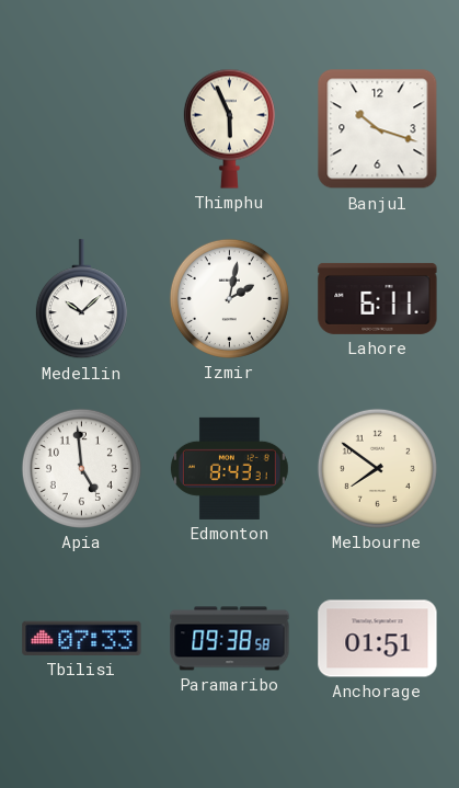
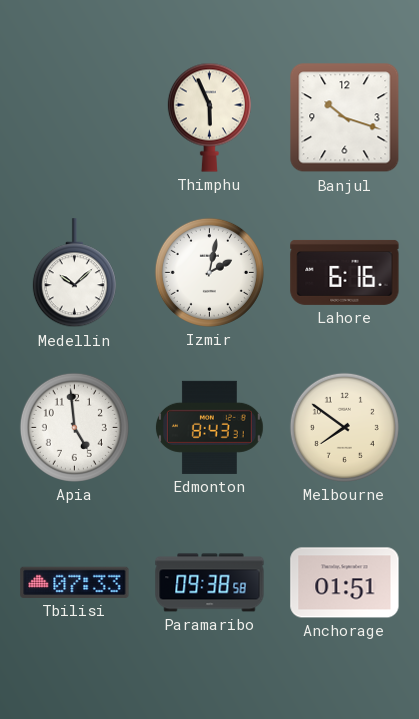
Lahore: 6:11 -> 6:16
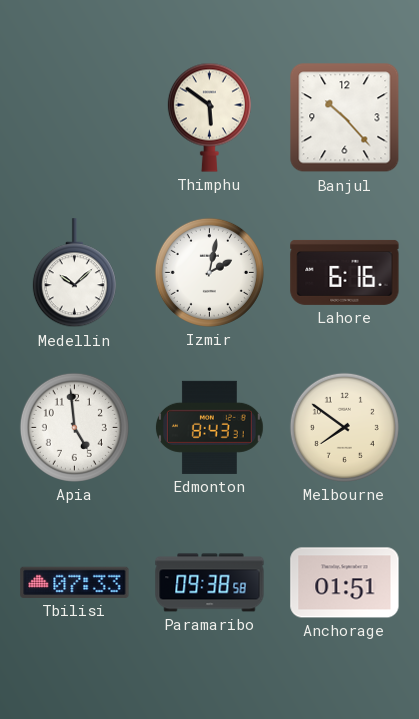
Thimphu: 5:56 -> 5:51
Banjul: 10:18 -> 10:23
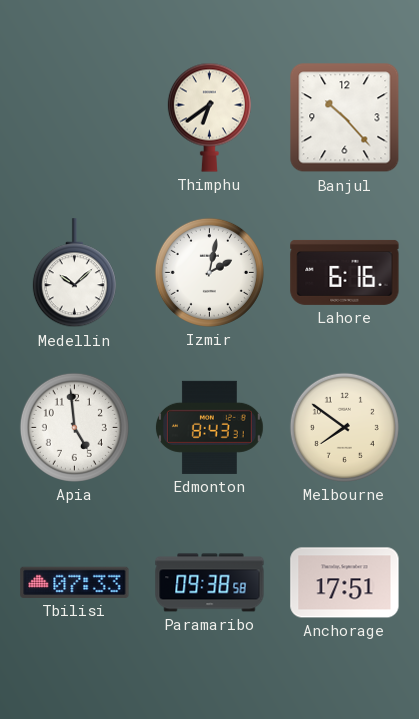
Thimphu: 5:51 -> 6:39
Anchorage: 01:51 -> 17:51
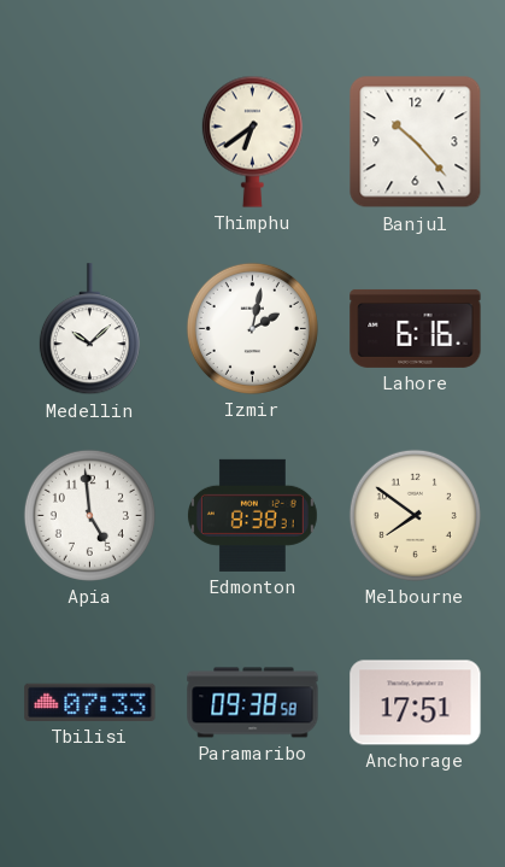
Edmonton: 8:43 -> 8:38
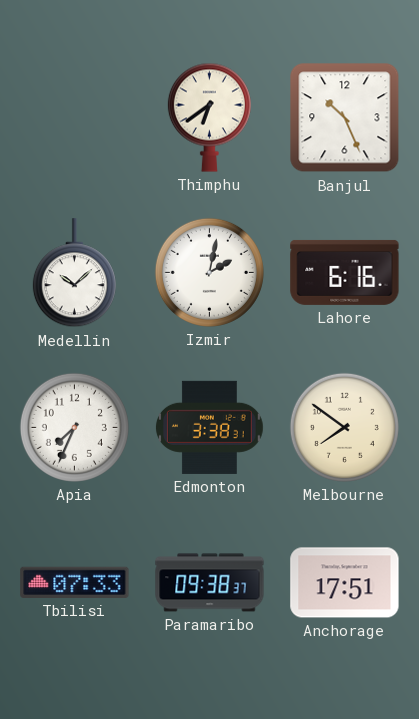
Banjul: 10:23 -> 10:26
Apia: 4:59 -> 7:34
Edmonton: 8:38 -> 3:38
Paramaribo: 09:38:58 -> 09:38:37
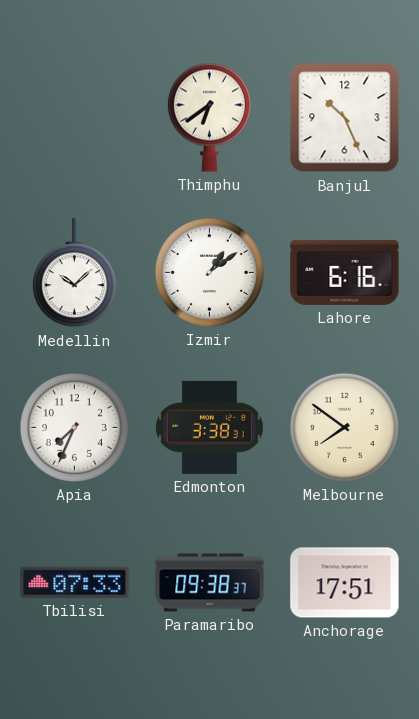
Izmir: 2:02 -> 1:09
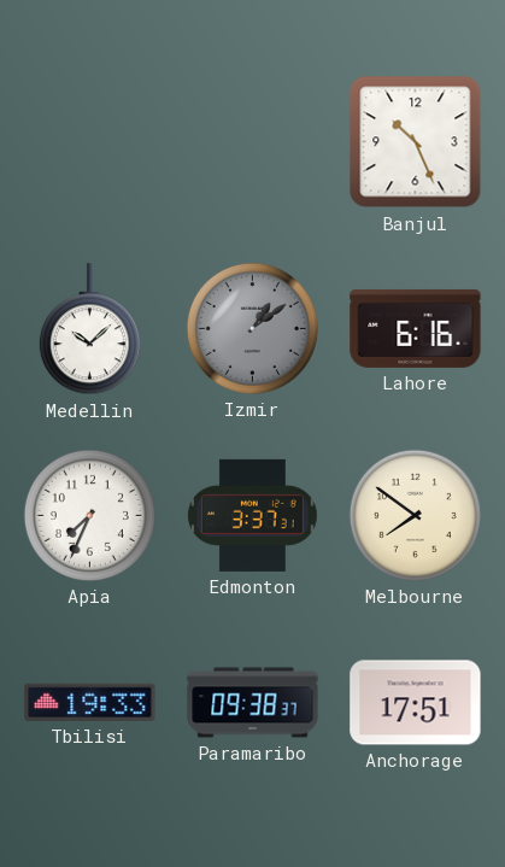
Thimphu: 6:39 -> none
Izmir dial: white -> grey
Edmonton: 3:38 -> 3:37
Tbilisi: 07:33 -> 19:33
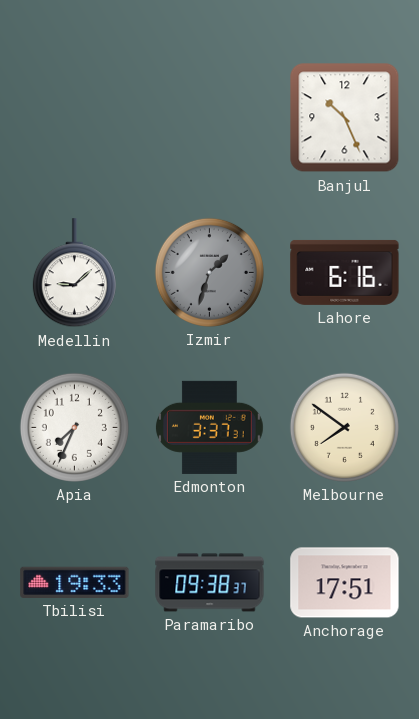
Medellin: 10:08 -> 9:08
Izmir: 1:09 -> 1:33
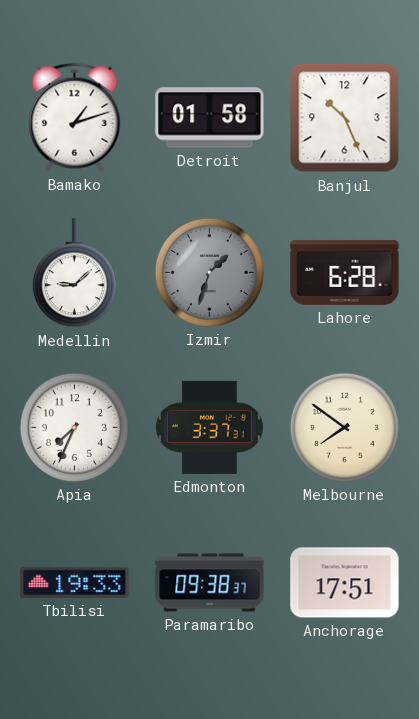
Bamako: none -> 1:12
Detroit: none -> 01:58
Lahore: 6:16 -> 6:28
